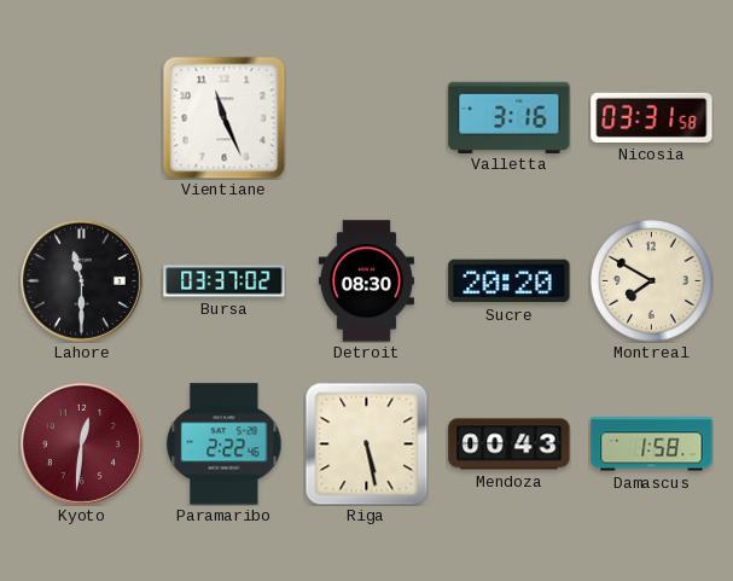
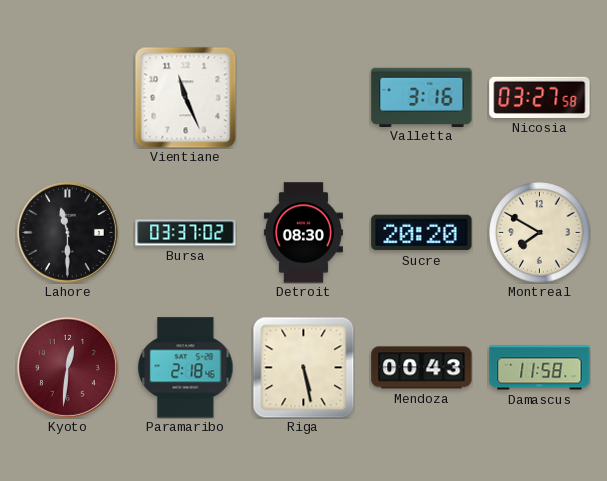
Nicosia: 03:31 -> 03:27
Paramaribo: 2:22 -> 2:18
Damascus: 1:58 -> 11:58
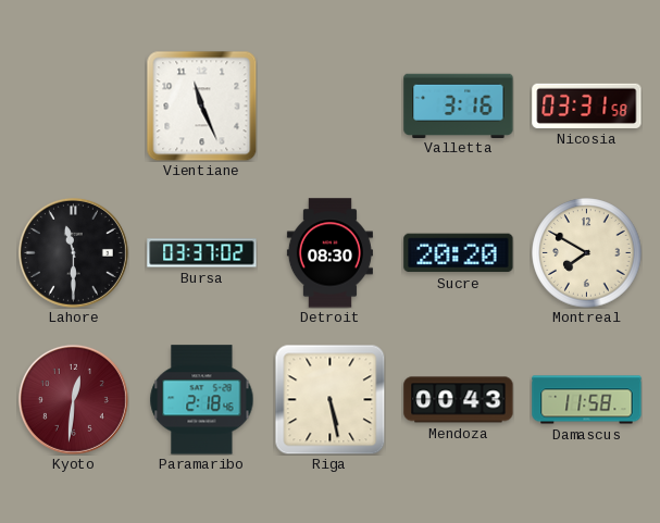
Nicosia: 03:27 -> 03:31
